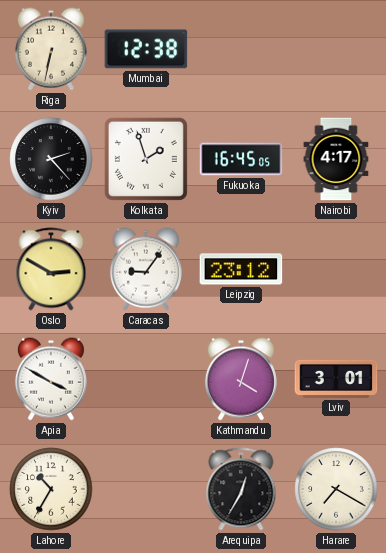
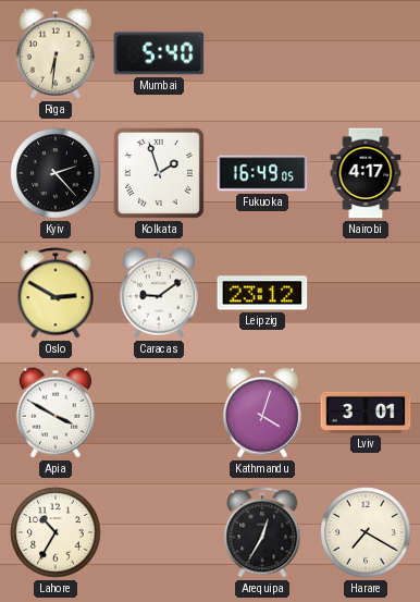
Riga: 6:32 -> 6:31
Mumbai: 12:38 -> 5:40
Fukuoka: 16:45 -> 16:49
Caracas: 9:06 -> 9:09
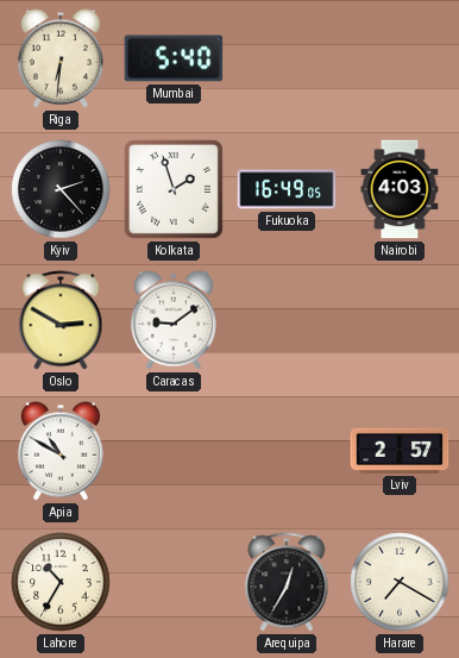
Nairobi: 4:17 -> 4:03
Leipzig: 23:12 -> none
Apia: 3:50 -> 10:50
Kathmandu: 4:03 -> none
Lviv: 3:01 -> 2:57
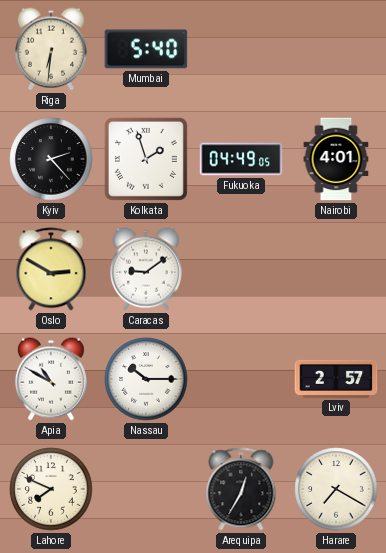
Fukuoka: 16:49 -> 04:49
Nairobi: 4:03 -> 4:01
Nassau: none -> 10:15
Lahore: 10:35 -> 7:49
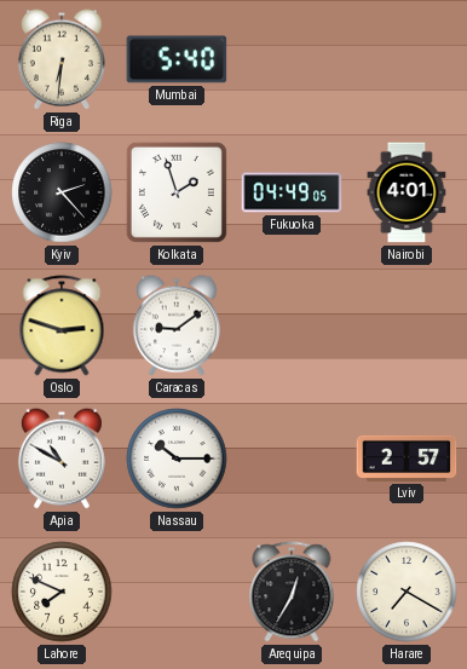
Oslo: 2:50 -> 2:48
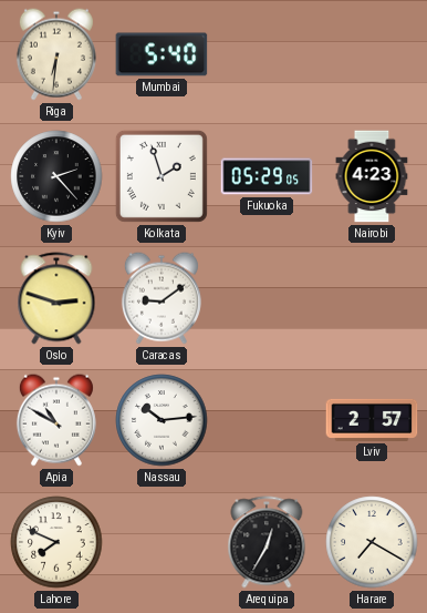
Fukuoka: 04:49 -> 05:29
Nairobi: 4:01 -> 4:23
Nassau: 10:15 -> 10:14
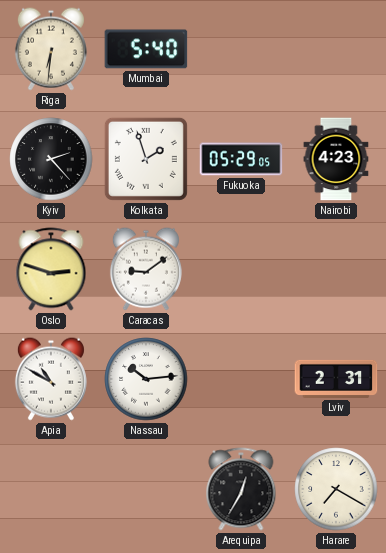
Lviv: 2:57 -> 2:31
Lahore: 7:49 -> none
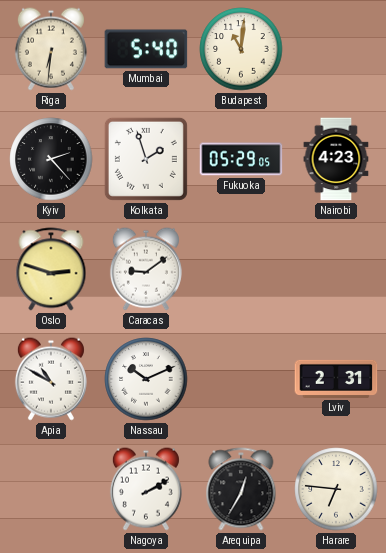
Budapest: none -> 11:01
Nassau: 10:14 -> 10:11
Nagoya: none -> 2:10
Harare: 7:20 -> 6:46
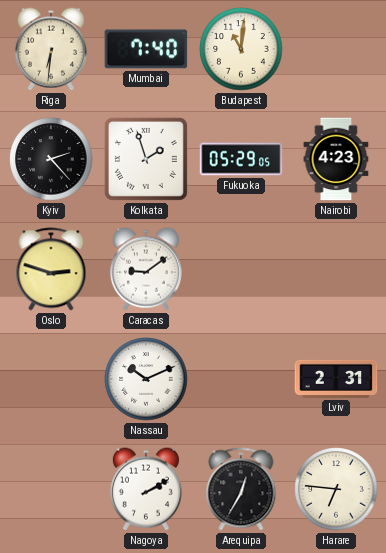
Mumbai: 5:40 -> 7:40
Apia: 10:50 -> none
